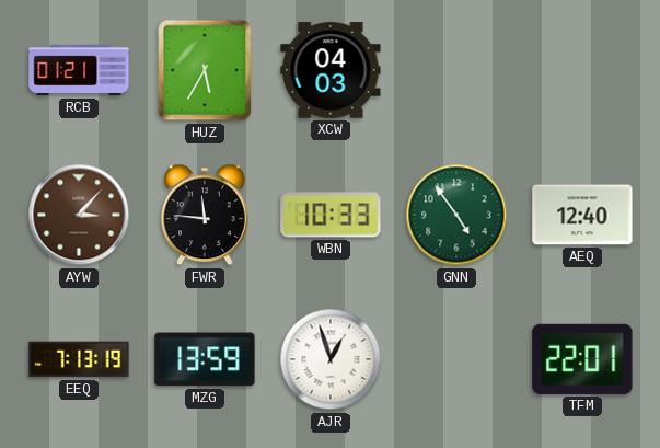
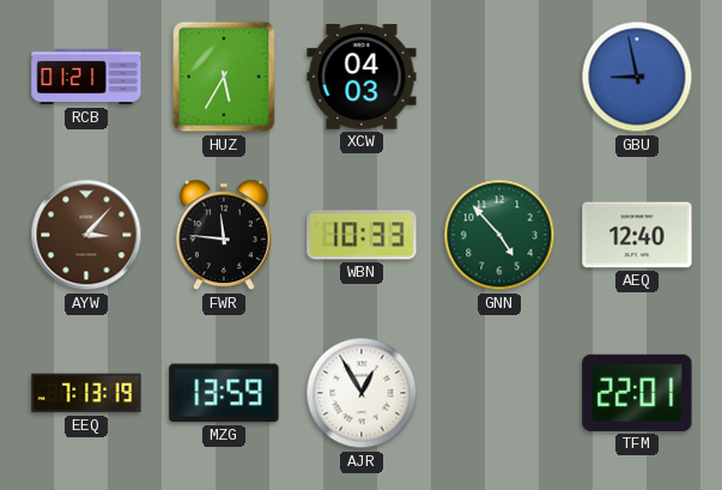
GBU: none -> 8:58
GNN: 4:54 -> 4:53
AJR: 12:57 -> 12:55
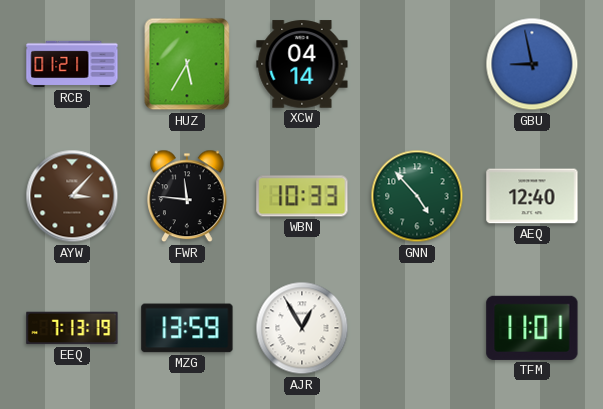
XCW: 04:03 -> 04:14
TFM: 22:01 -> 11:01
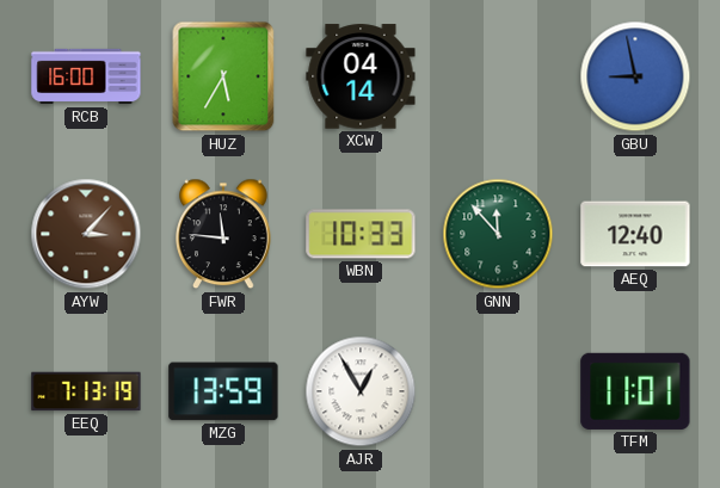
RCB: 01:21 -> 16:00
GNN: 4:53 -> 11:53
